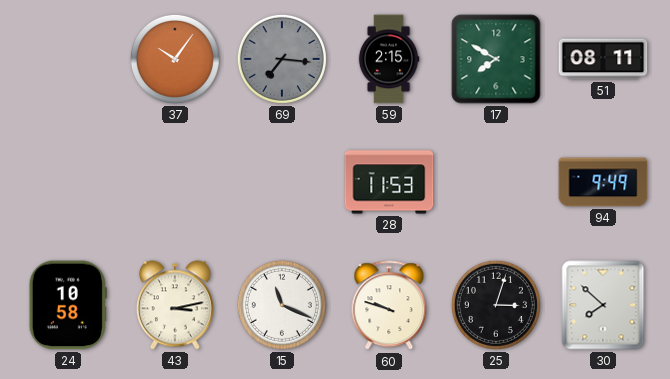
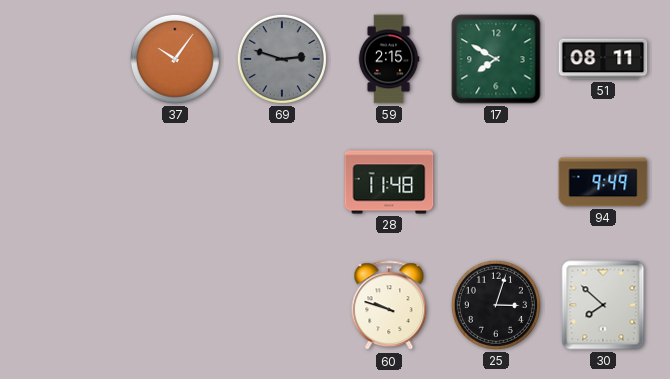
69: 7:16 -> 2:48
28: 11:53 -> 11:48
24: 10:58 -> none
43: 3:13 -> none
15: 11:19 -> none
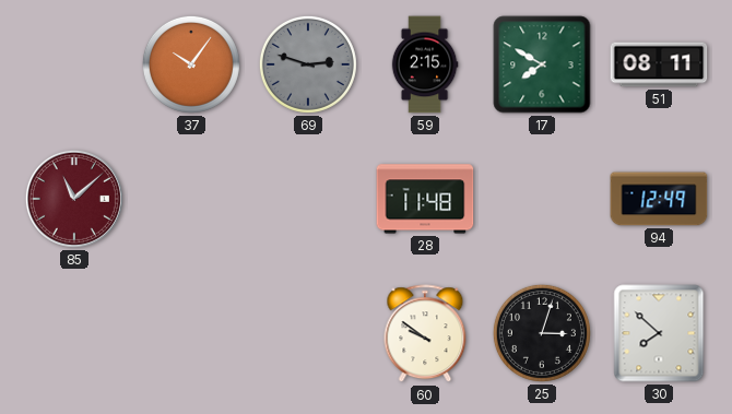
85: none -> 11:08
94: 9:49 -> 12:49
60: 9:48 -> 9:51
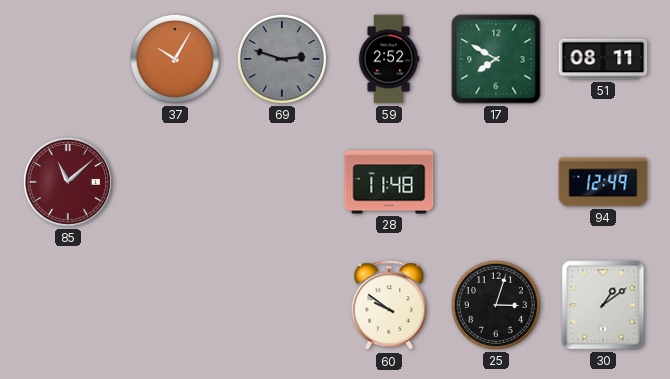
37: 10:06 -> 10:05
59: 2:15 -> 2:52
30: 7:52 -> 1:09
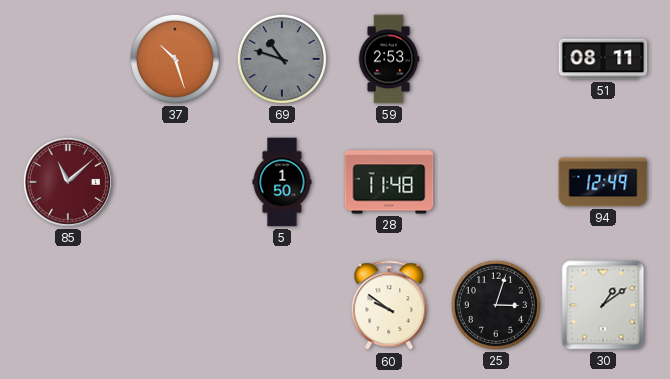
37: 10:05 -> 10:27
69: 2:48 -> 10:48
59: 2:52 -> 2:53
17: 7:50 -> none
5: none -> 1:50
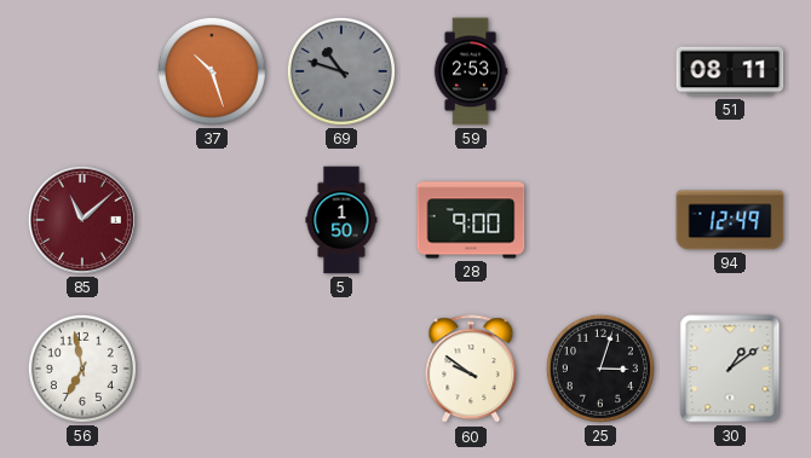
28: 11:48 -> 9:00
56: none -> 6:58
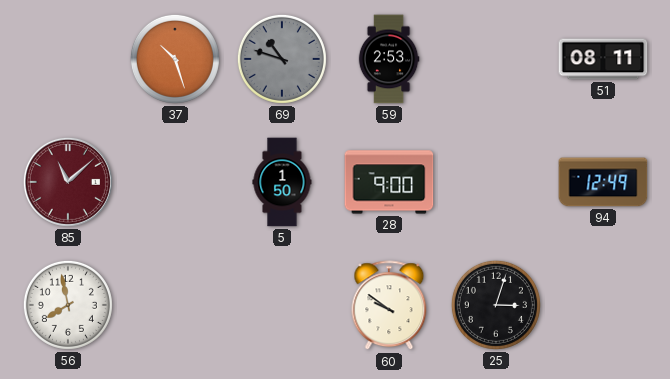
56: 6:58 -> 7:58
30: 1:09 -> none
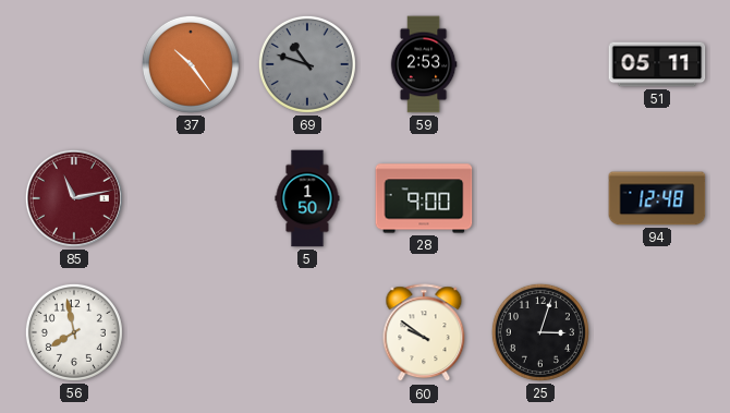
37: 10:27 -> 10:24
51: 08:11 -> 05:11
85: 11:08 -> 11:13
94: 12:49 -> 12:48
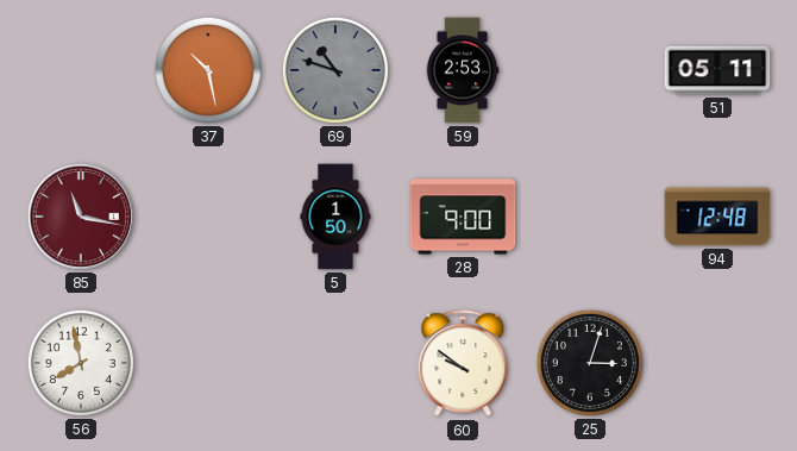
37: 10:24 -> 10:28
85: 11:13 -> 11:17
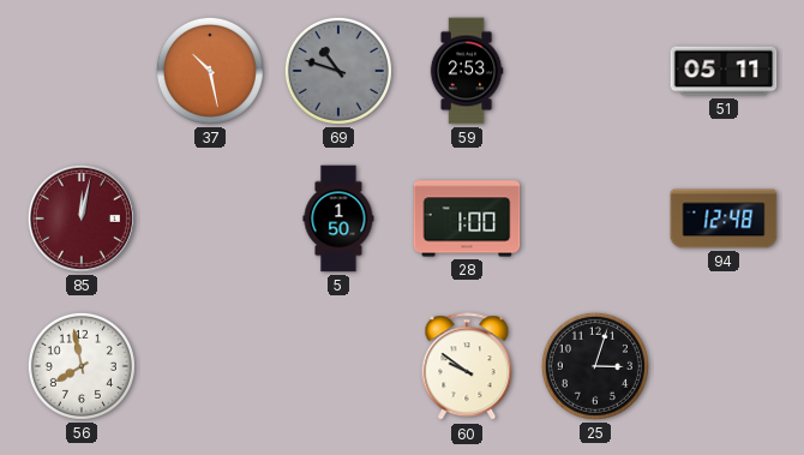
85: 11:17 -> 12:02
28: 9:00 -> 1:00
